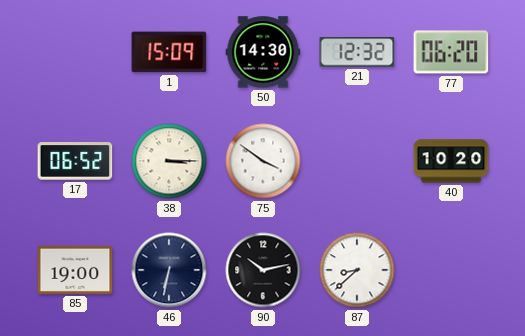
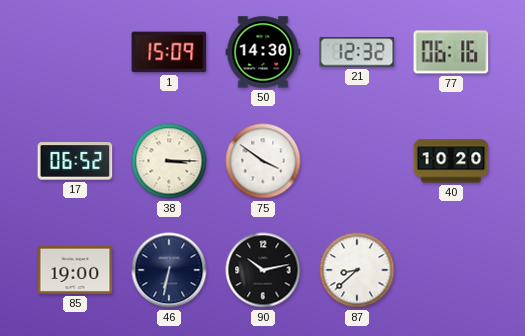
77: 06:20 -> 06:16
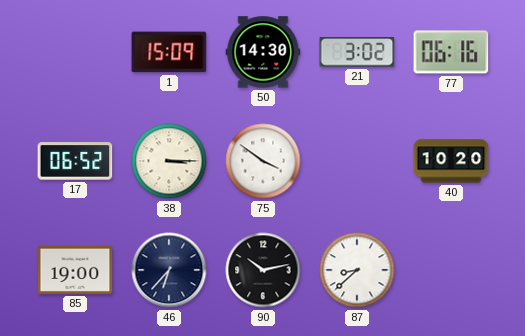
21: 12:32 -> 3:02
46: 6:32 -> 6:37
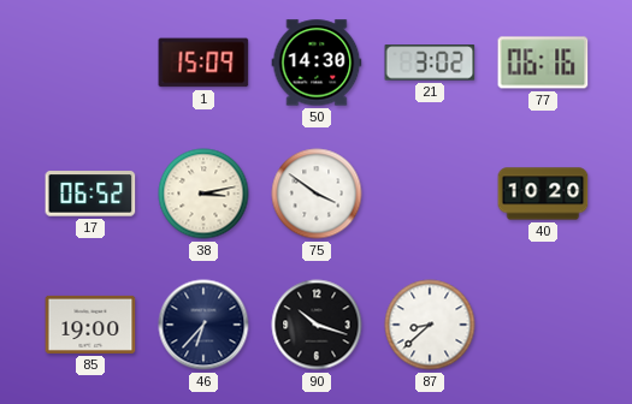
38: 3:15 -> 3:13
90: 10:13 -> 10:18
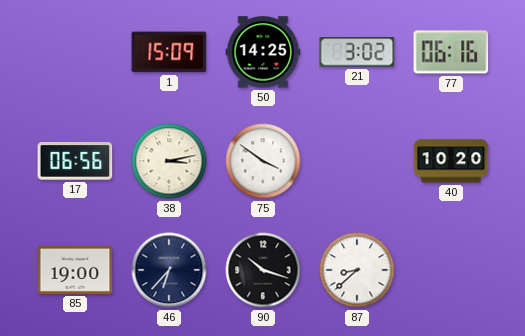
50: 14:30 -> 14:25
17: 06:52 -> 06:56
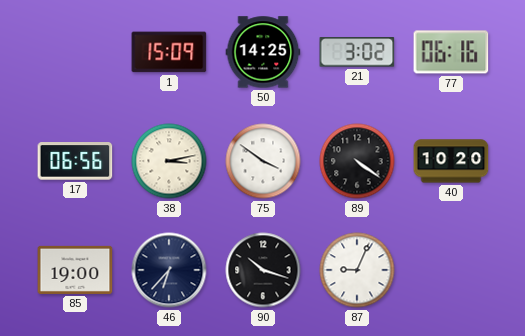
89: none -> 4:21
87: 8:38 -> 9:04
